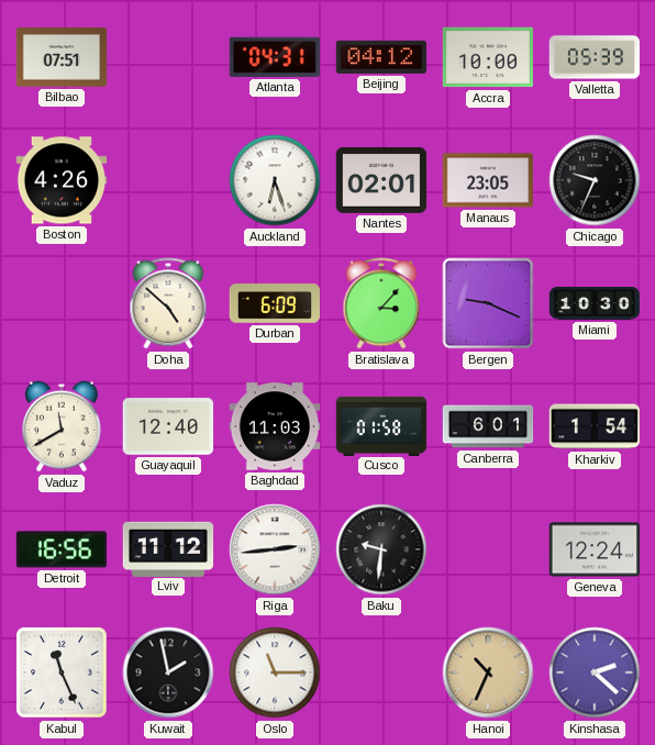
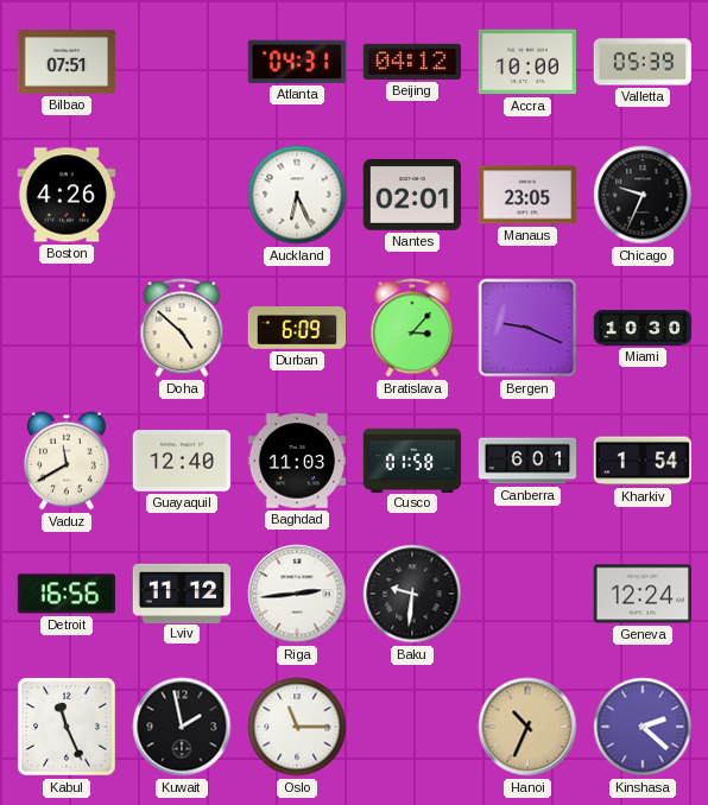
Auckland: 6:27 -> 6:26
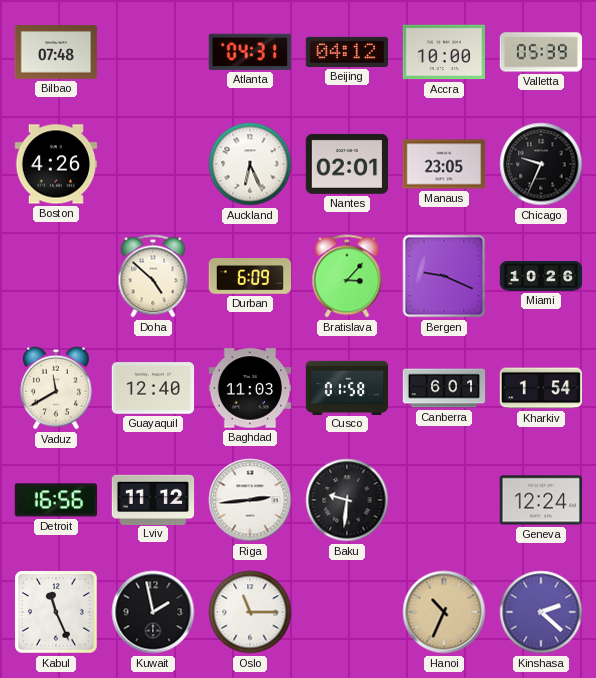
Bilbao: 07:51 -> 07:48
Miami: 10:30 -> 10:26
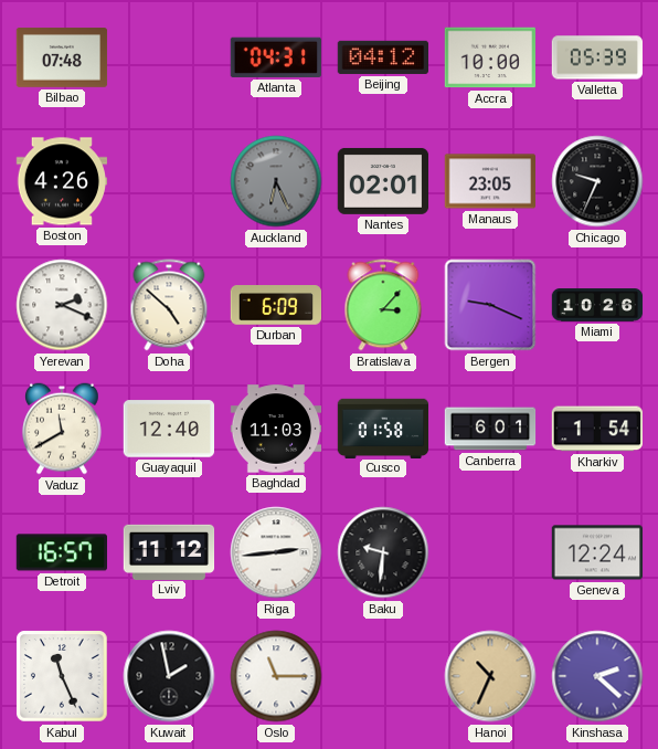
Auckland dial: white -> grey
Yerevan: none -> 2:19
Detroit: 16:56 -> 16:57
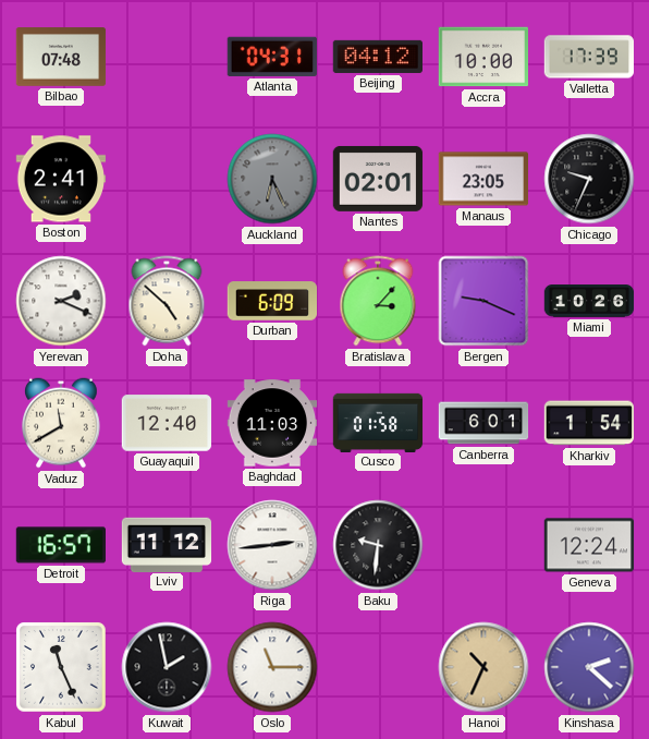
Valletta: 05:39 -> 17:39
Boston: 4:26 -> 2:41
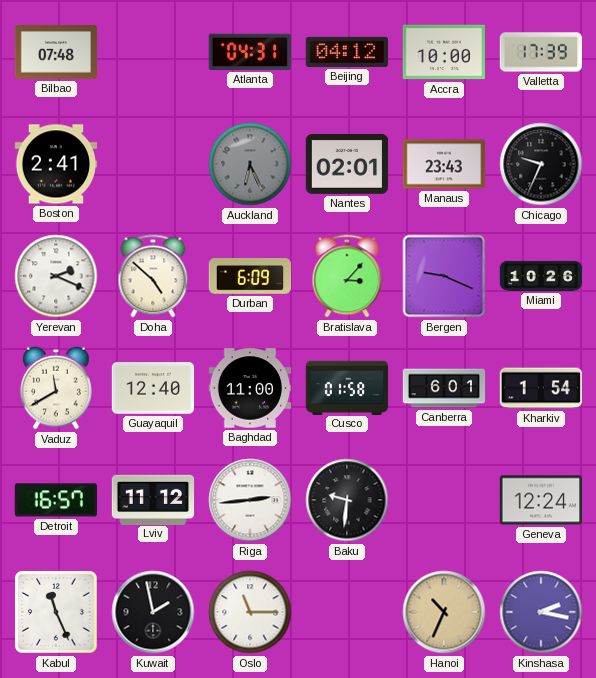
Manaus: 23:05 -> 23:43
Baghdad: 11:03 -> 11:00
Kinshasa: 2:22 -> 2:17
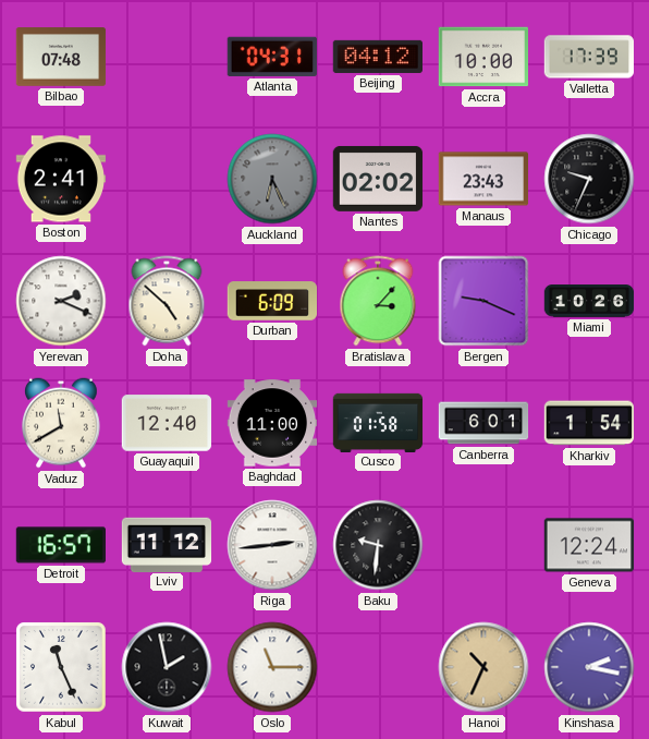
Nantes: 02:01 -> 02:02
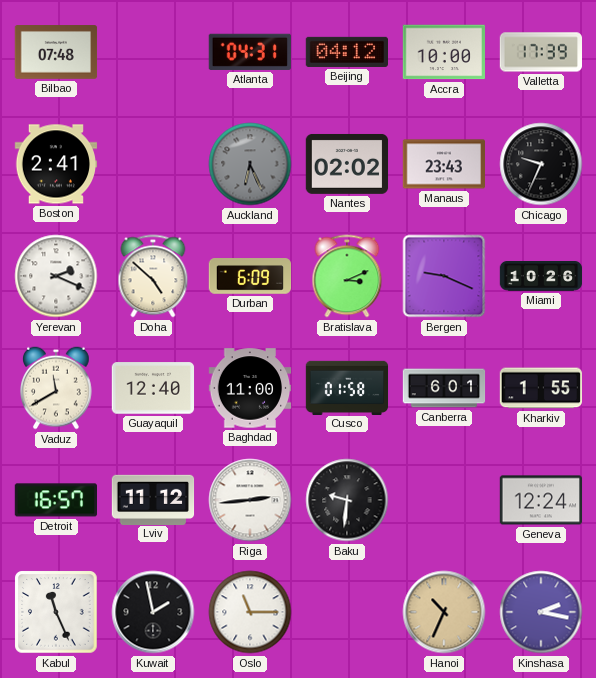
Bratislava: 3:07 -> 3:11
Kharkiv: 1:54 -> 1:55
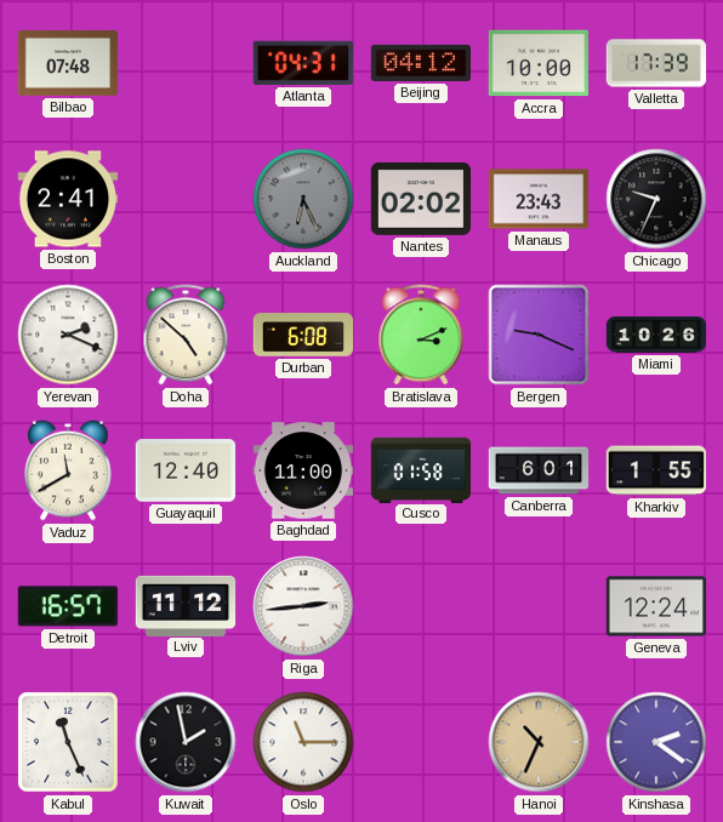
Durban: 6:09 -> 6:08
Baku: 9:31 -> none
Kinshasa: 2:17 -> 2:21
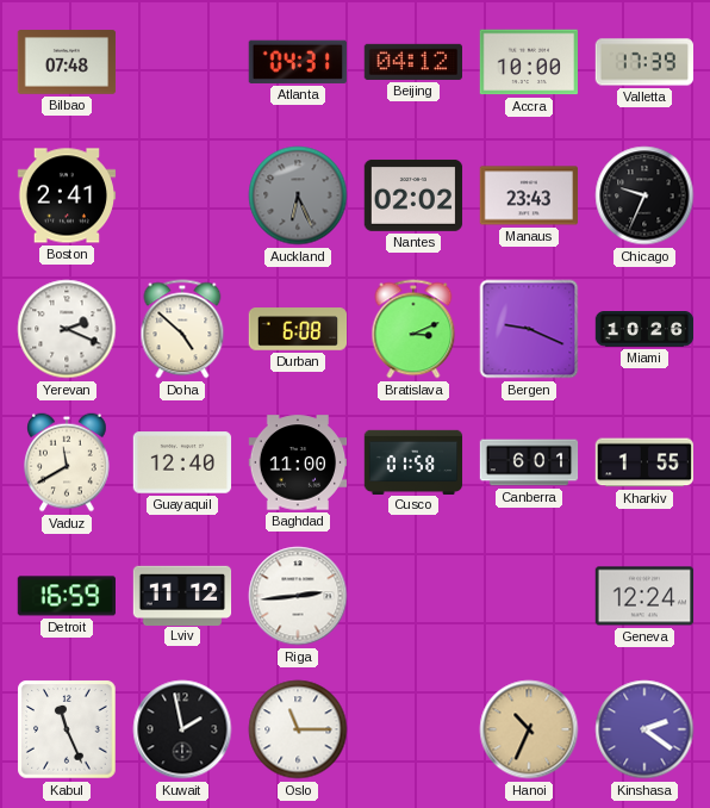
Detroit: 16:57 -> 16:59
